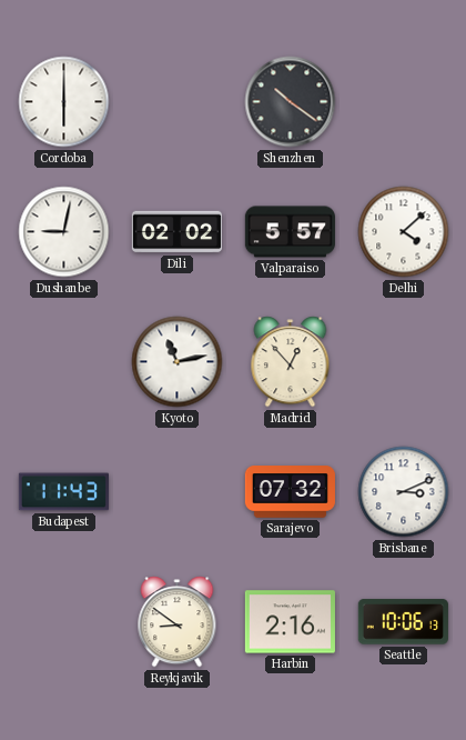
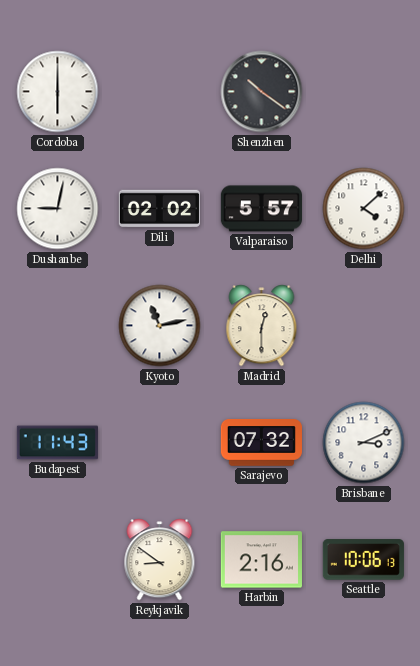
Madrid: 12:53 -> 12:30
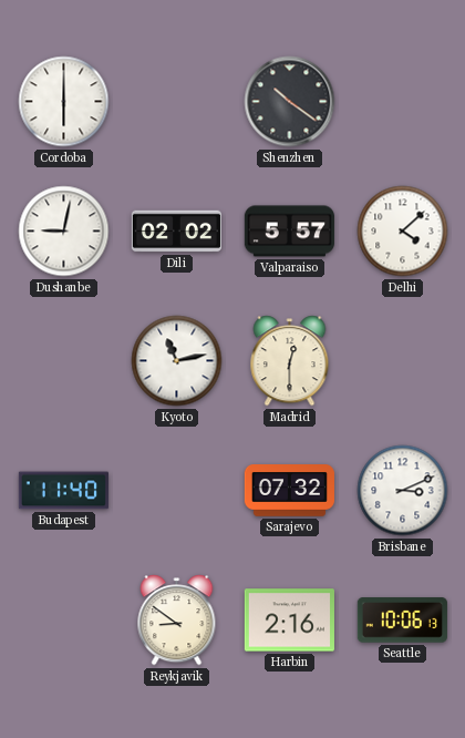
Budapest: 11:43 -> 11:40
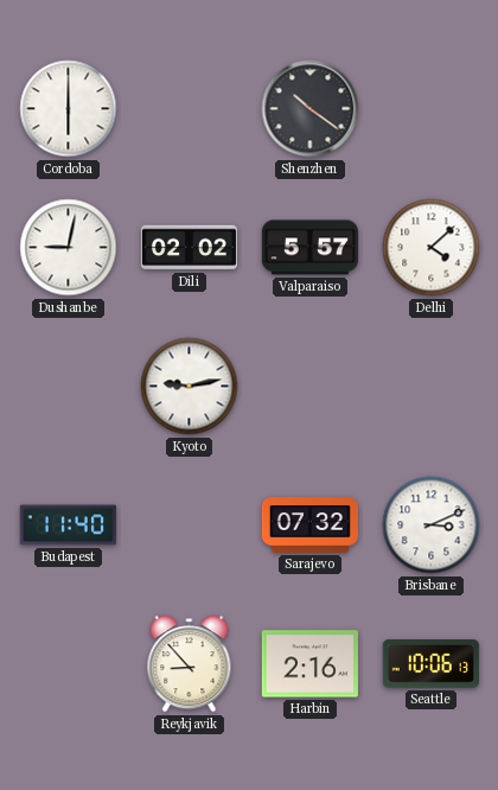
Kyoto: 11:13 -> 9:13
Madrid: 12:30 -> none
Reykjavik: 8:51 -> 8:53
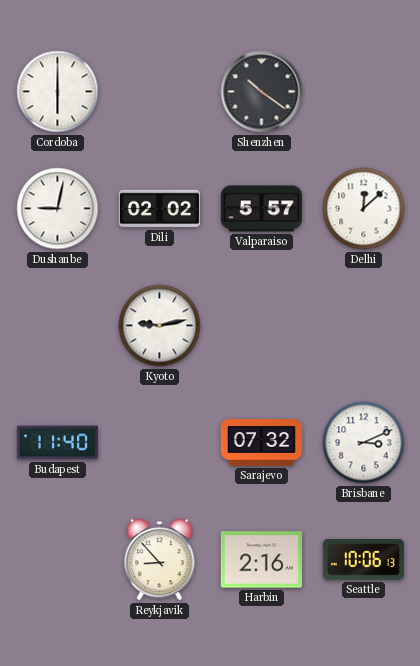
Delhi: 4:08 -> 12:08
